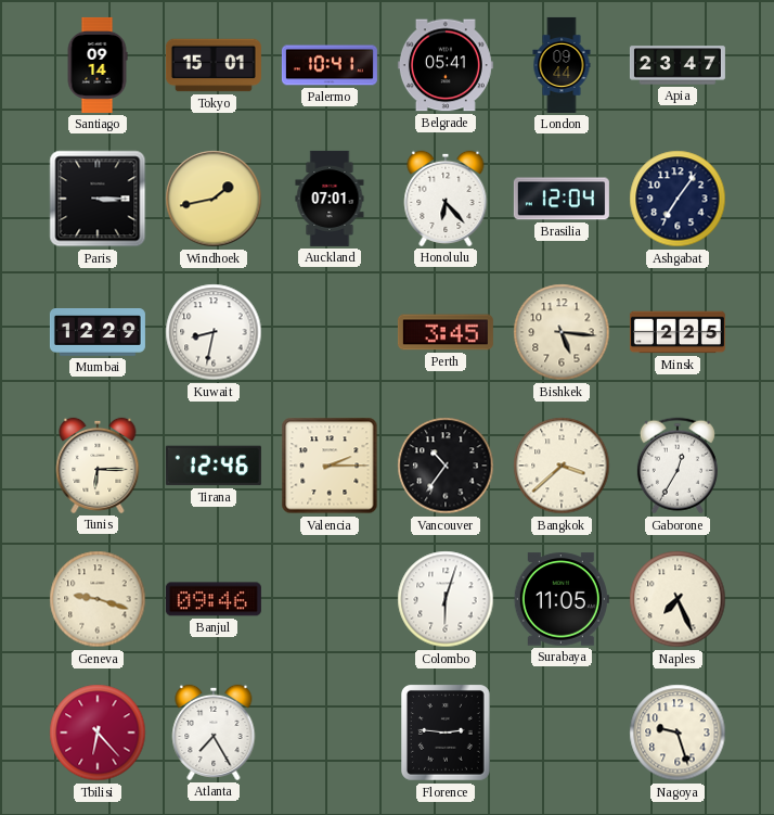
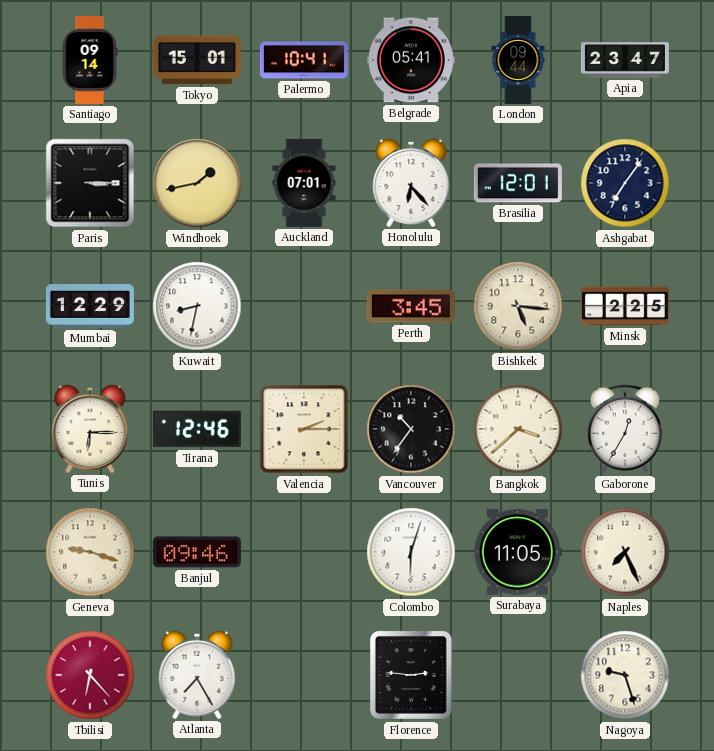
Brasilia: 12:04 -> 12:01
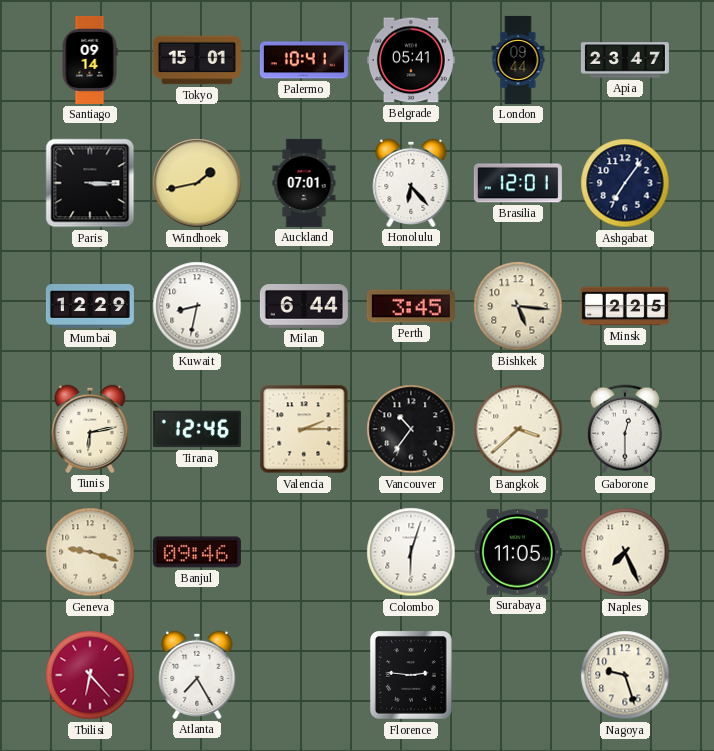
Milan: none -> 6:44
Tunis: 6:15 -> 6:13
Gaborone: 12:35 -> 12:30
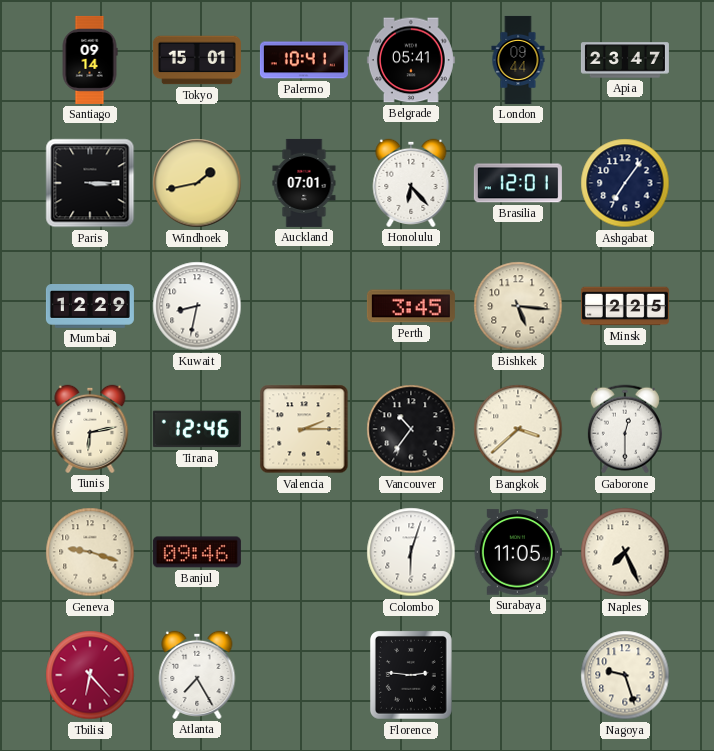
Milan: 6:44 -> none
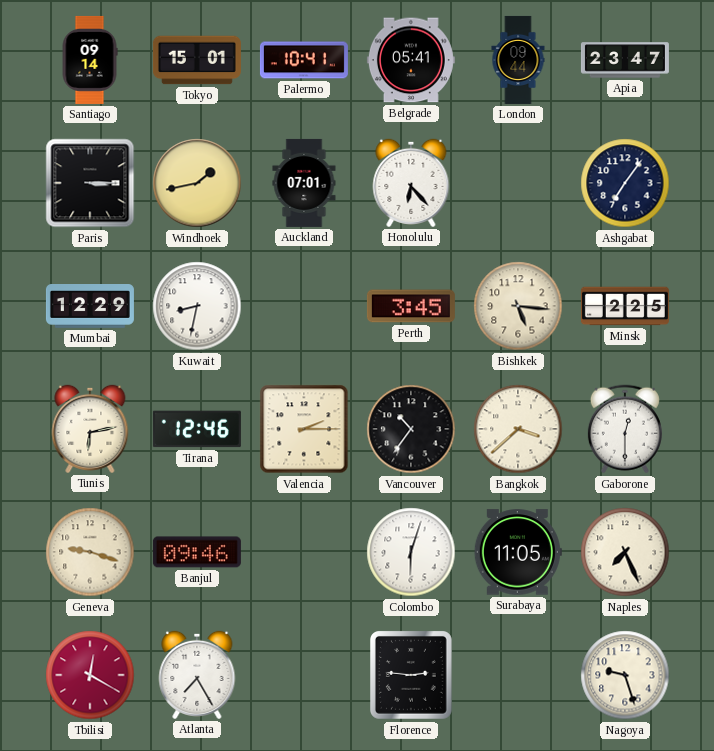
Brasilia: 12:01 -> none
Tbilisi: 6:23 -> 12:20
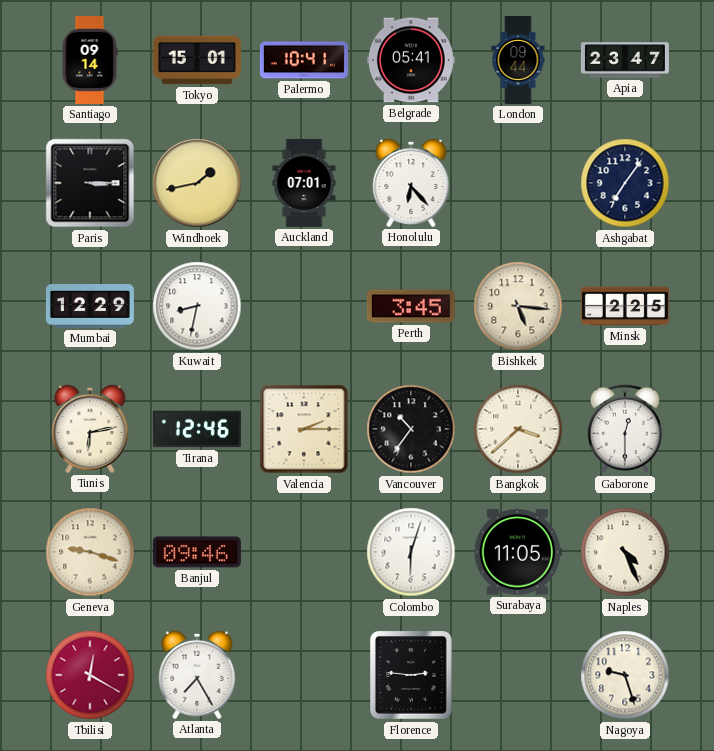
Naples: 7:26 -> 4:26
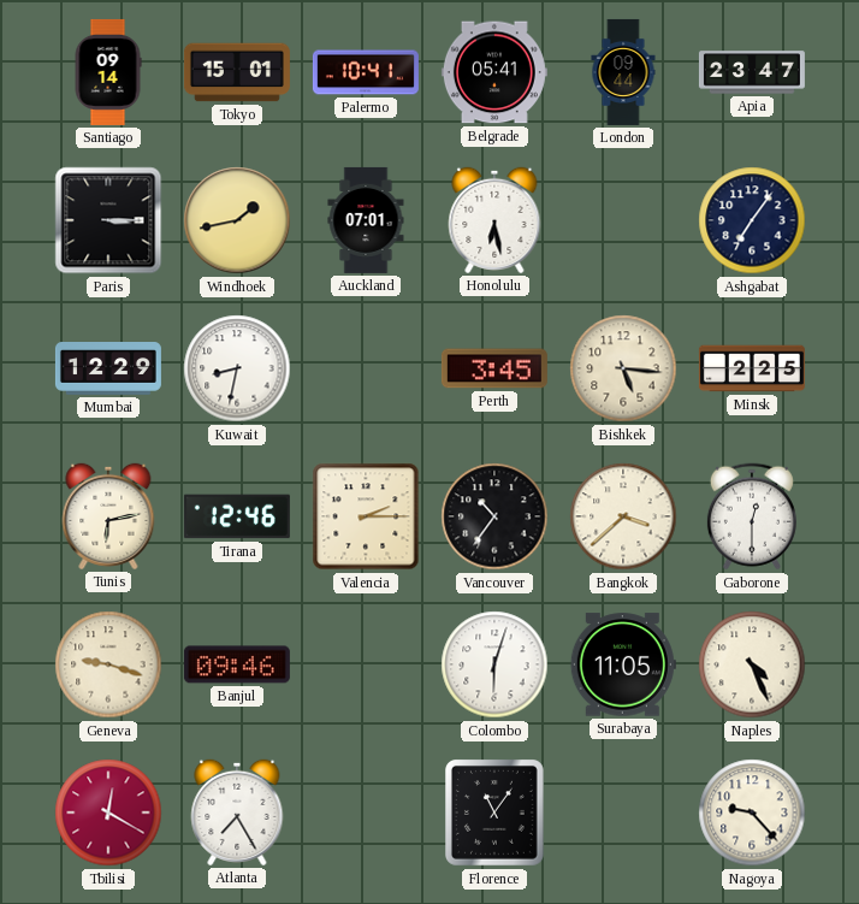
Honolulu: 6:23 -> 6:28
Florence: 2:46 -> 11:06
Nagoya: 9:27 -> 9:23
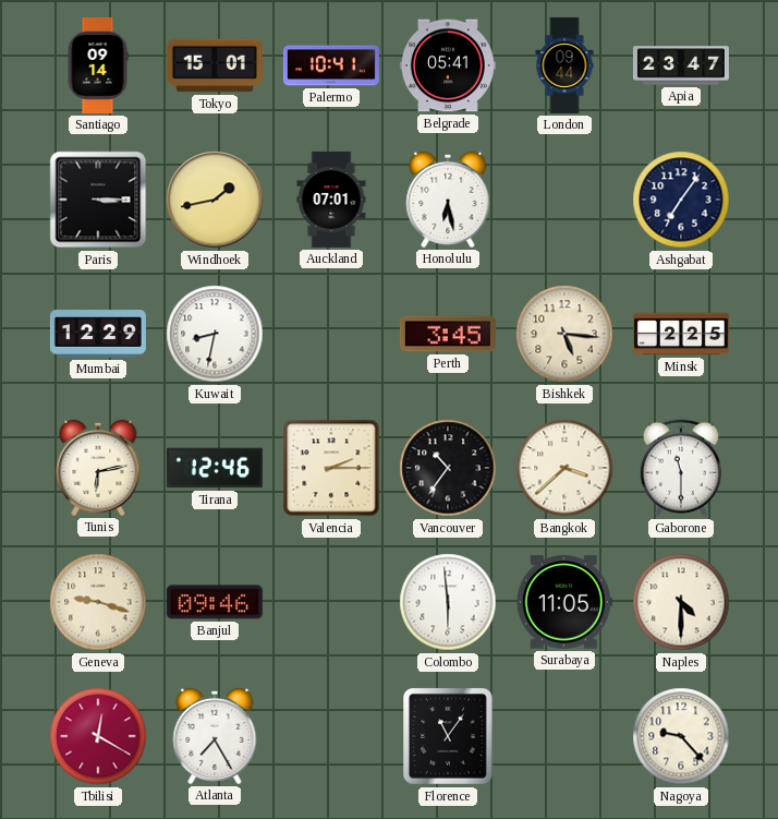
Gaborone: 12:30 -> 11:30
Colombo: 6:03 -> 5:59
Naples: 4:26 -> 4:30
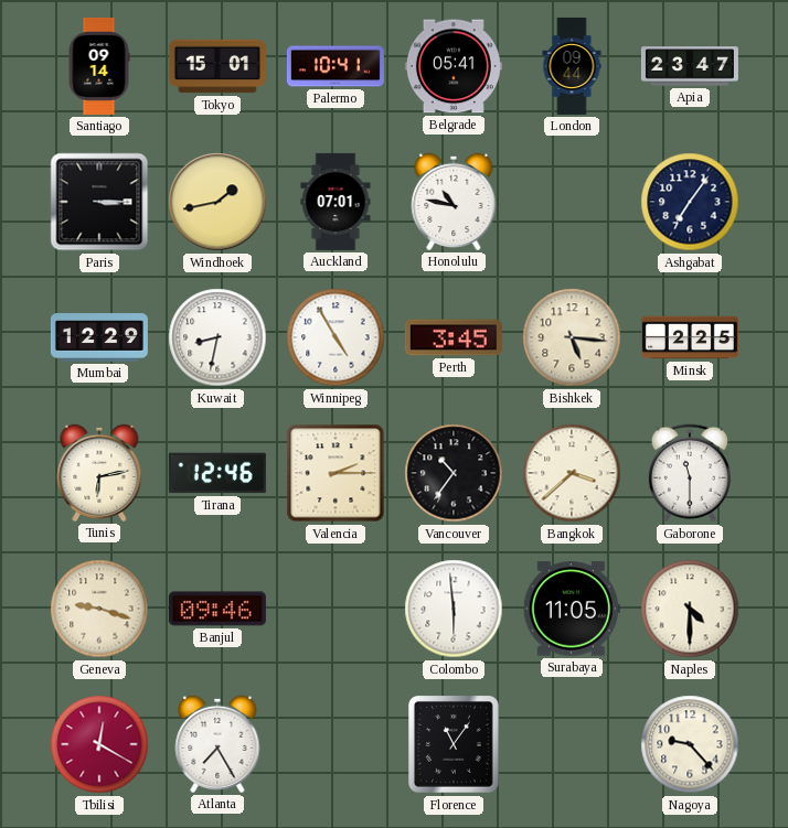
Honolulu: 6:28 -> 10:47
Winnipeg: none -> 4:55
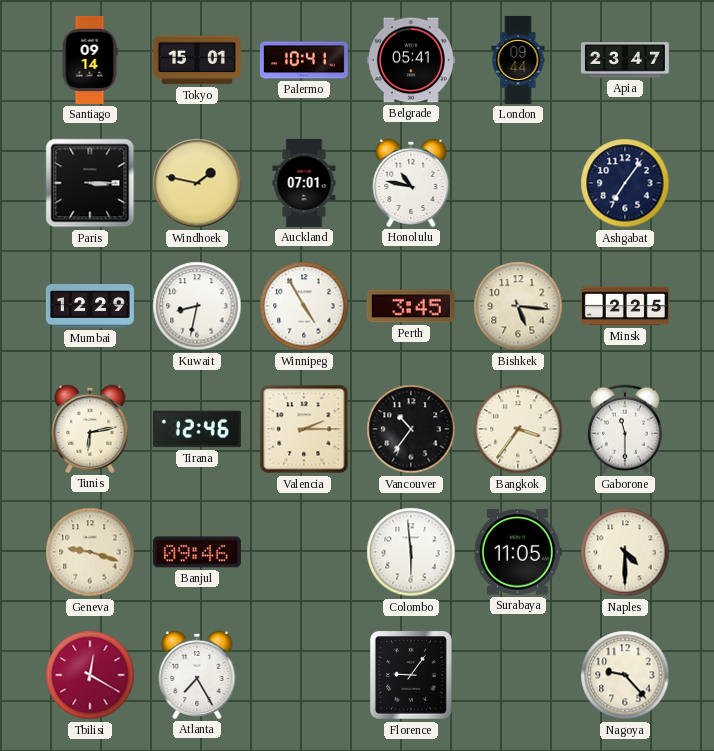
Windhoek: 1:43 -> 1:47
Bangkok: 3:38 -> 3:36
Florence: 11:06 -> 9:06
